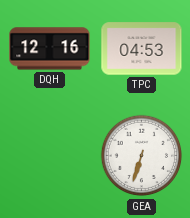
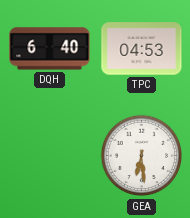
DQH: 12:16 -> 6:40
GEA: 6:33 -> 6:29
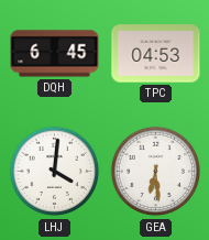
DQH: 6:40 -> 6:45
LHJ: none -> 4:01
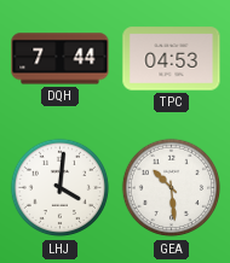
DQH: 6:45 -> 7:44
GEA: 6:29 -> 10:29
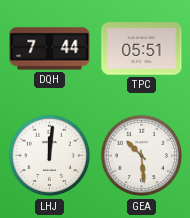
TPC: 04:53 -> 05:51
LHJ: 4:01 -> 12:01
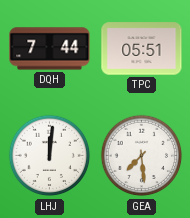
GEA: 10:29 -> 7:29
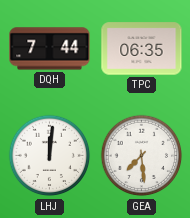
TPC: 05:51 -> 06:35
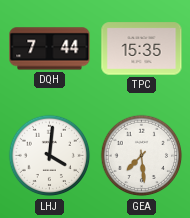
TPC: 06:35 -> 15:35
LHJ: 12:01 -> 4:01
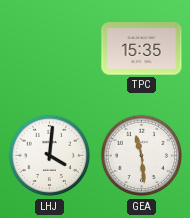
DQH: 7:44 -> none
GEA: 7:29 -> 11:29
